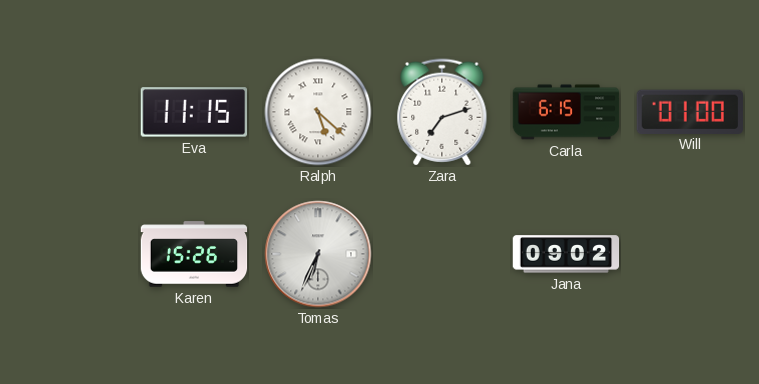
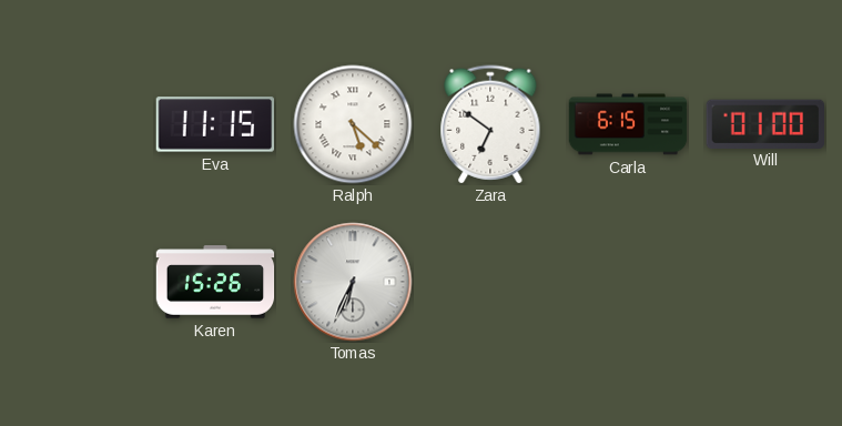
Zara: 7:12 -> 6:51
Jana: 09:02 -> none
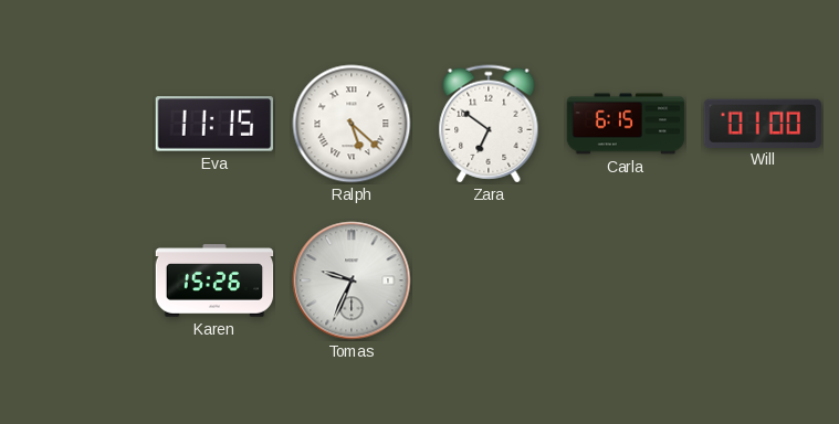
Tomas: 6:34 -> 9:34
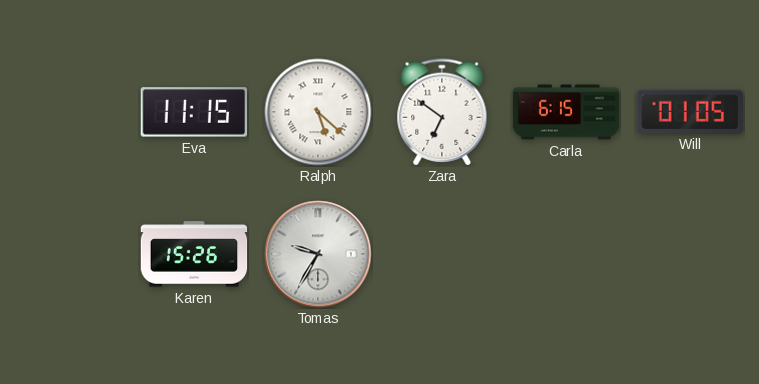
Will: 01:00 -> 01:05
Tomas: 9:34 -> 9:35
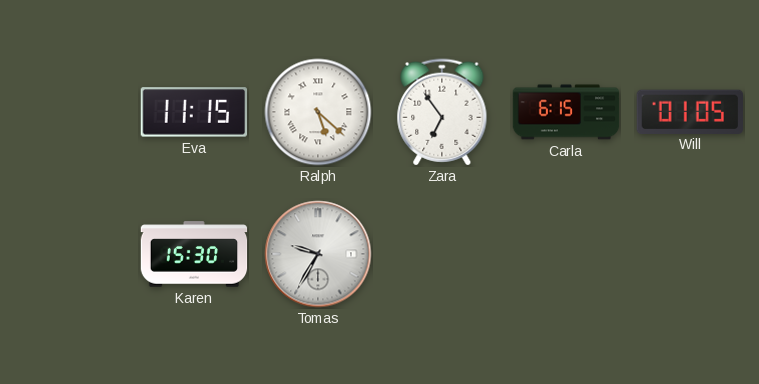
Zara: 6:51 -> 6:54
Karen: 15:26 -> 15:30
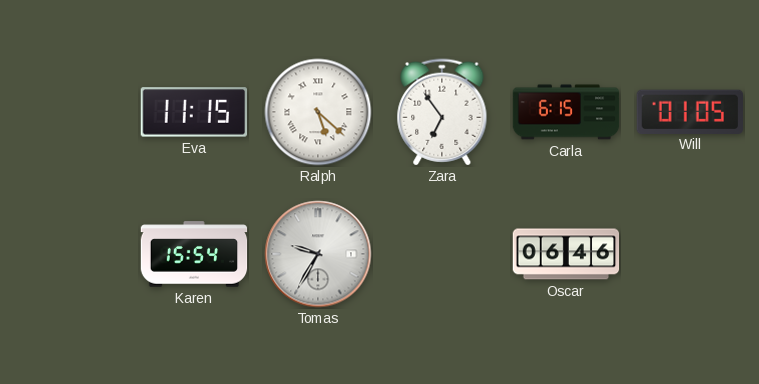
Karen: 15:30 -> 15:54
Oscar: none -> 06:46
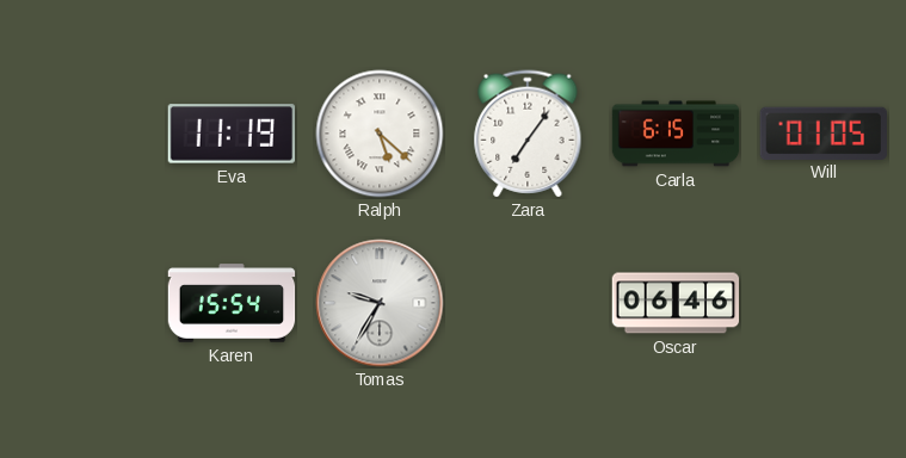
Eva: 11:15 -> 11:19
Zara: 6:54 -> 7:06
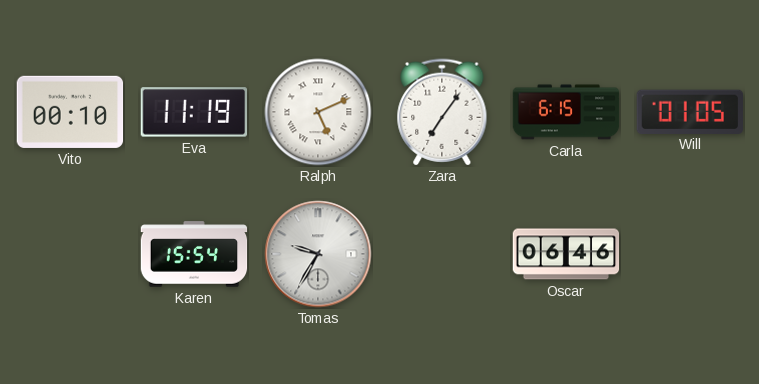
Vito: none -> 00:10
Ralph: 5:22 -> 5:11
